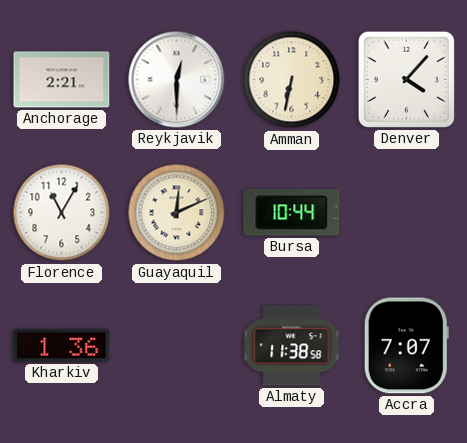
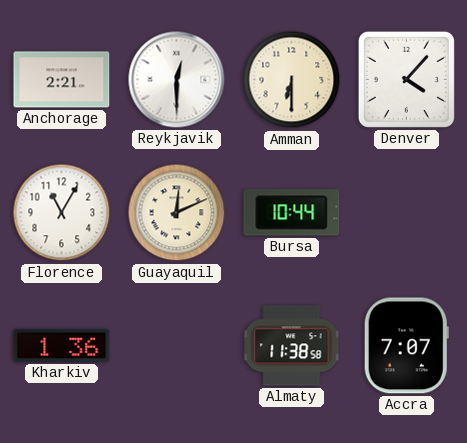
Amman: 6:32 -> 6:30
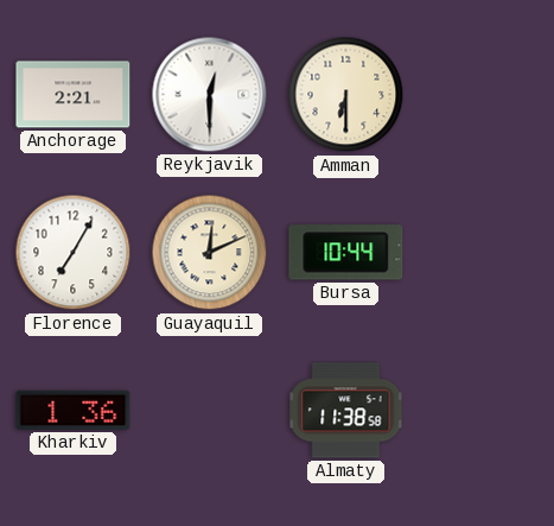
Denver: 4:07 -> none
Florence: 11:05 -> 7:05
Accra: 7:07 -> none
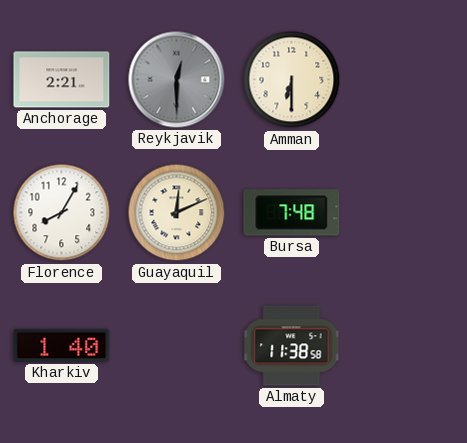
Reykjavik dial: white -> grey
Florence: 7:05 -> 8:05
Bursa: 10:44 -> 7:48
Kharkiv: 1:36 -> 1:40
